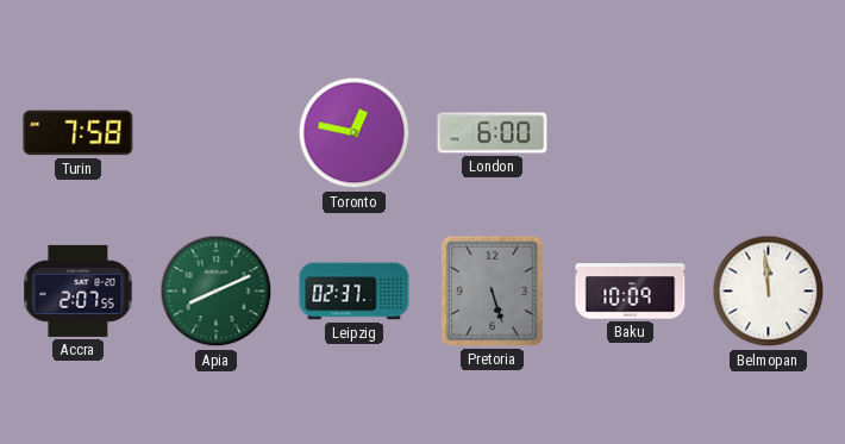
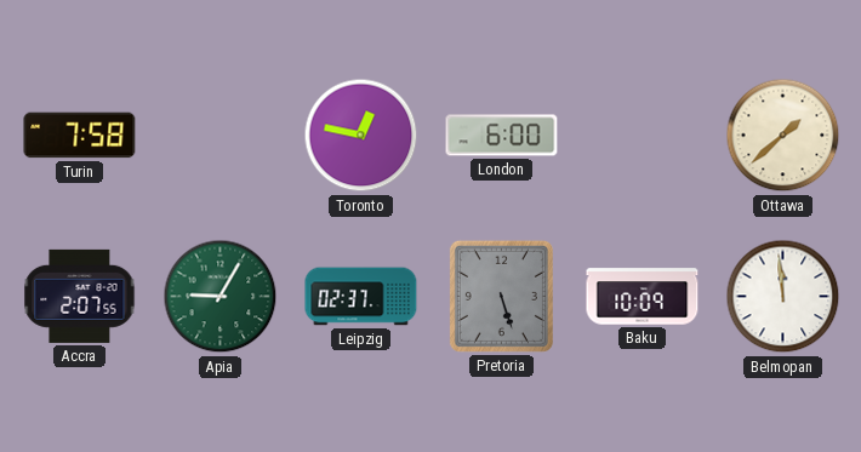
Ottawa: none -> 1:38
Apia: 8:11 -> 9:05
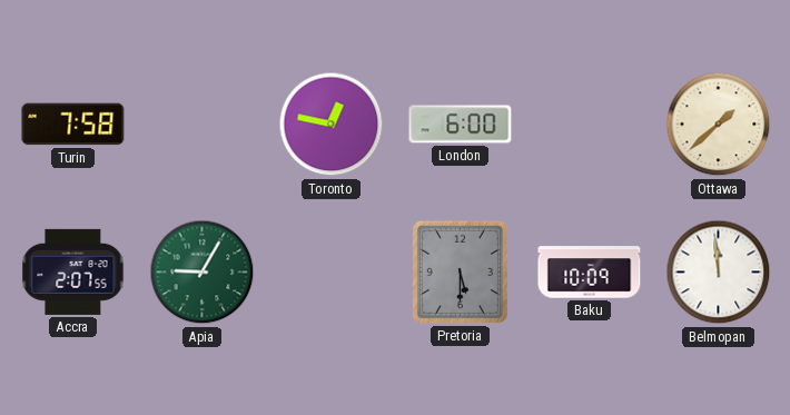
Leipzig: 02:37 -> none
Pretoria: 5:27 -> 5:30
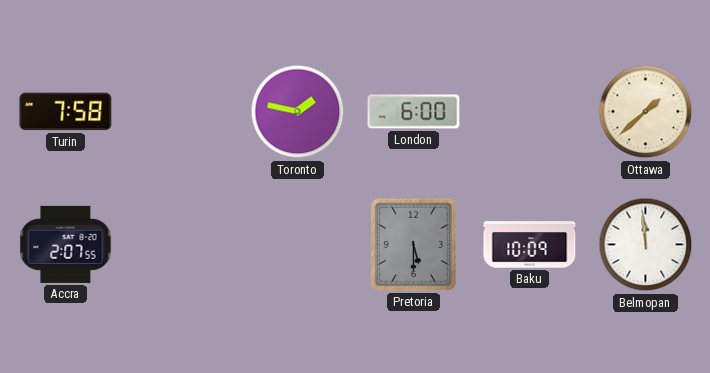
Toronto: 12:47 -> 1:47
Apia: 9:05 -> none
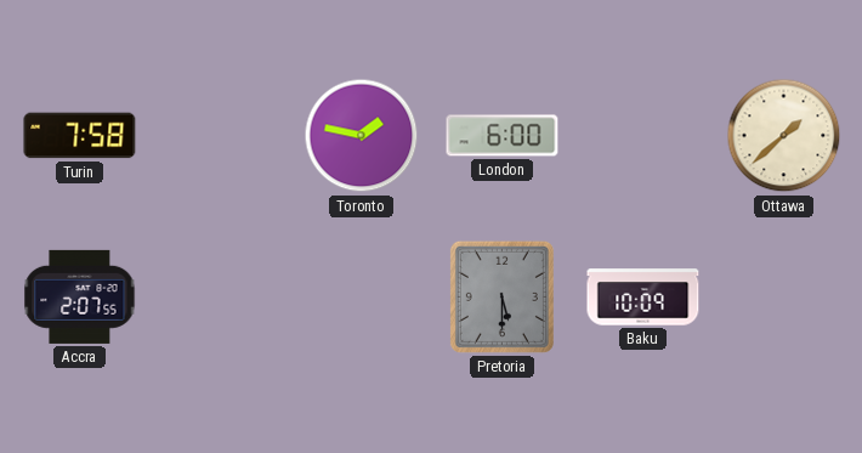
Belmopan: 11:59 -> none
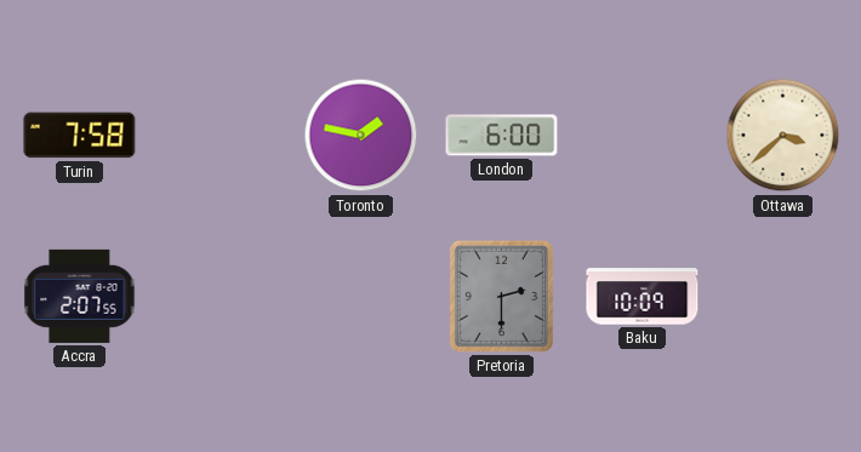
Ottawa: 1:38 -> 3:38
Pretoria: 5:30 -> 2:30
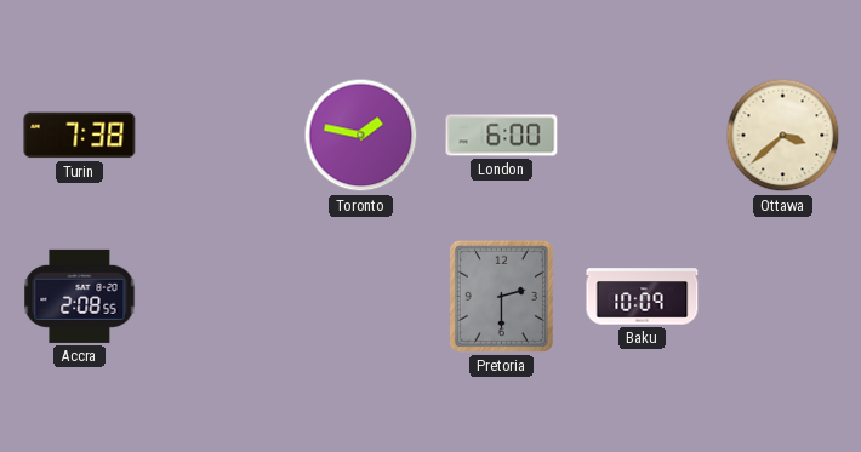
Turin: 7:58 -> 7:38
Accra: 2:07 -> 2:08
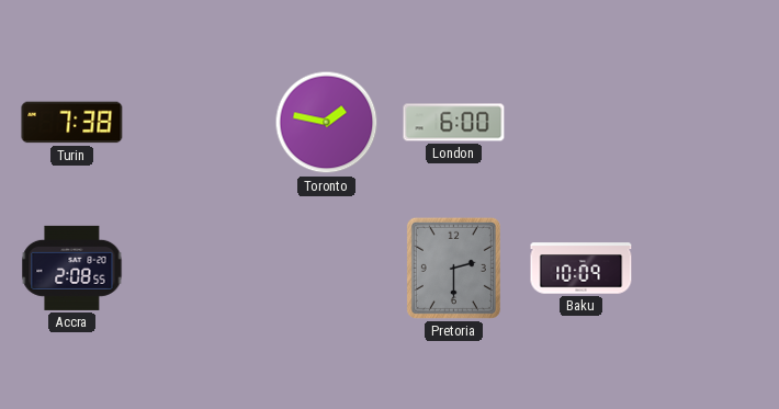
Ottawa: 3:38 -> none
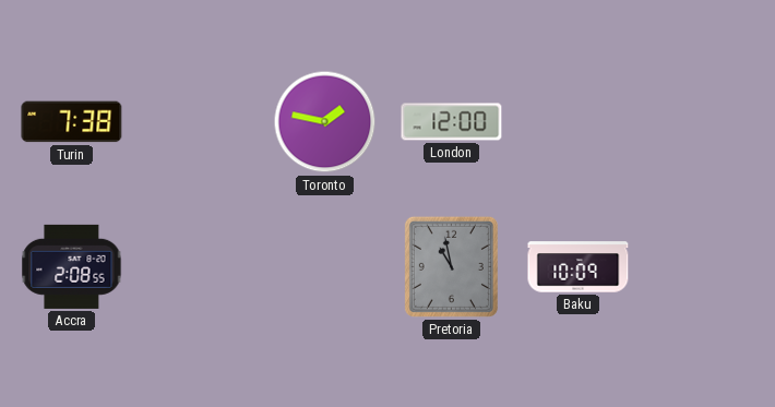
London: 6:00 -> 12:00
Pretoria: 2:30 -> 10:58
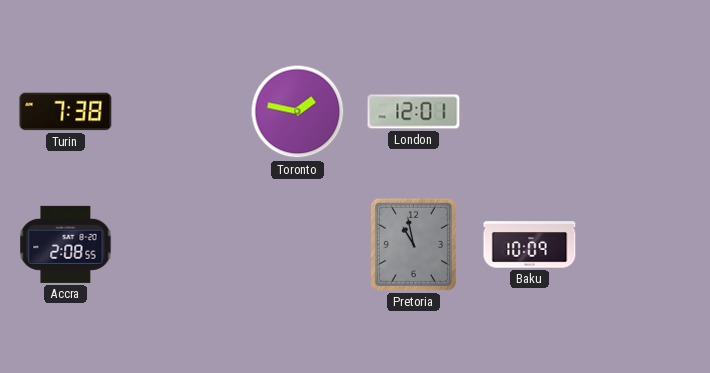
London: 12:00 -> 12:01
